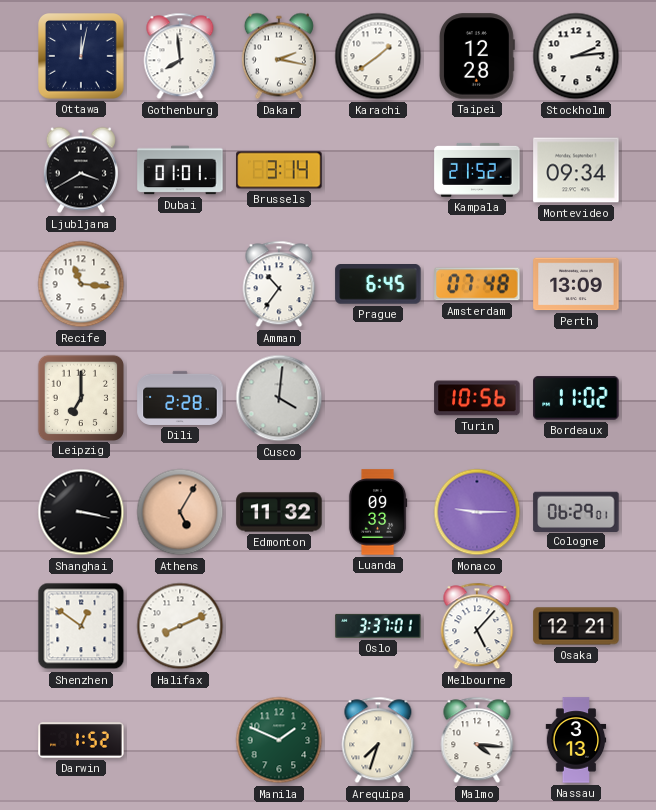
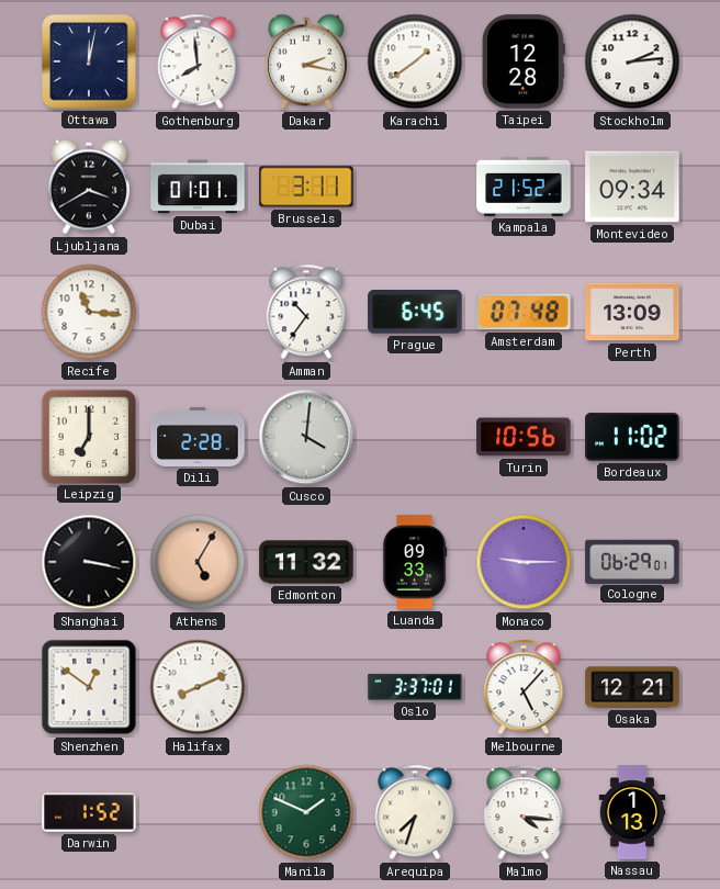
Brussels: 3:14 -> 3:11
Nassau: 3:13 -> 1:13
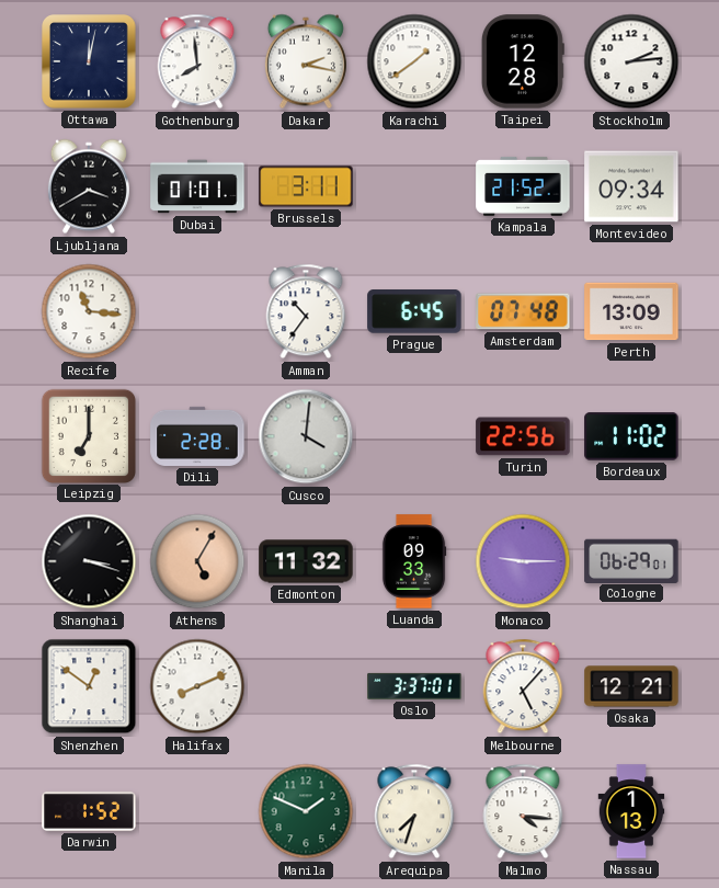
Turin: 10:56 -> 22:56
Shanghai: 3:17 -> 3:18
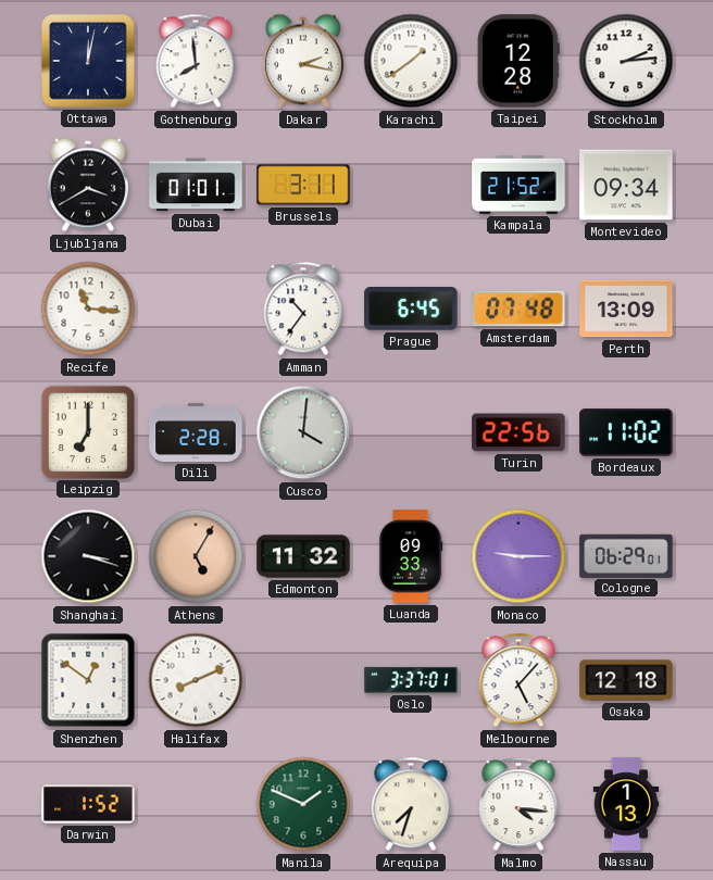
Osaka: 12:21 -> 12:18
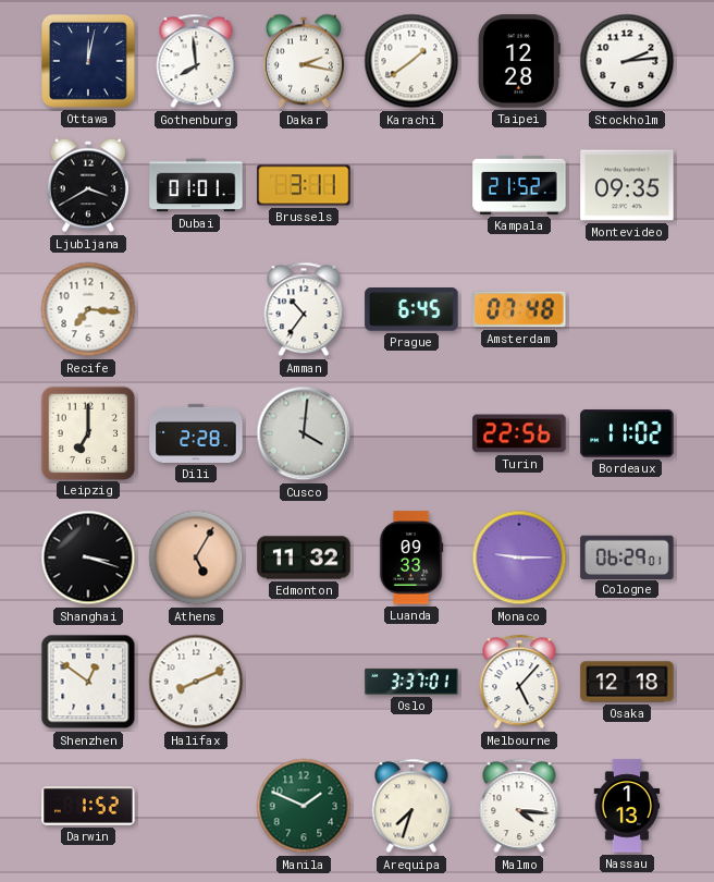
Montevideo: 09:34 -> 09:35
Recife: 11:16 -> 7:16
Perth: 13:09 -> none
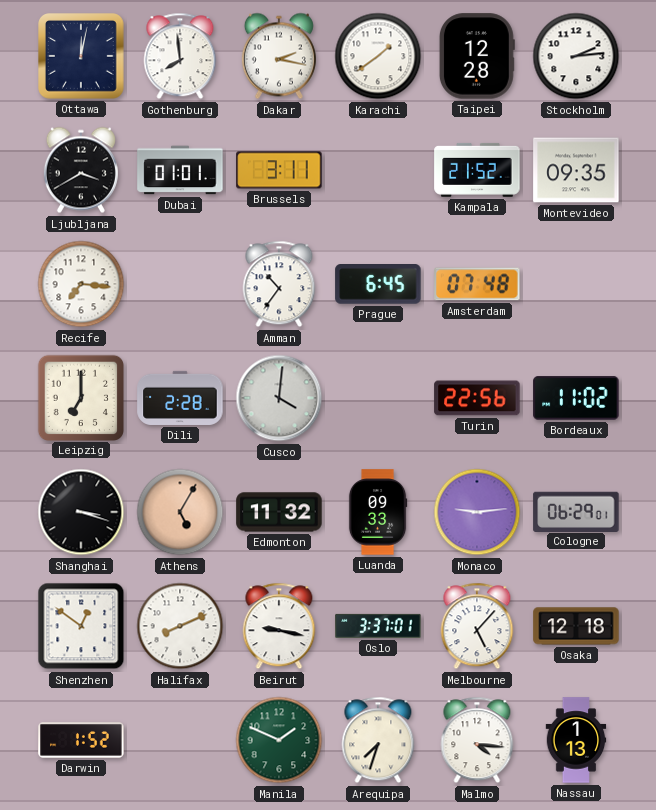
Monaco: 9:15 -> 9:14
Beirut: none -> 9:17
